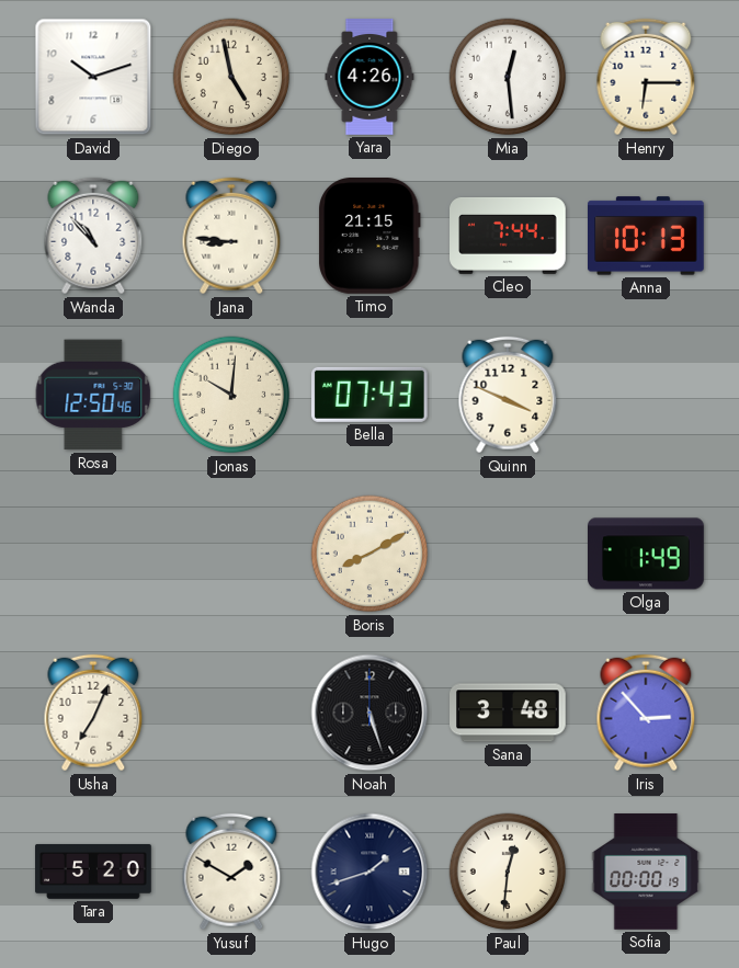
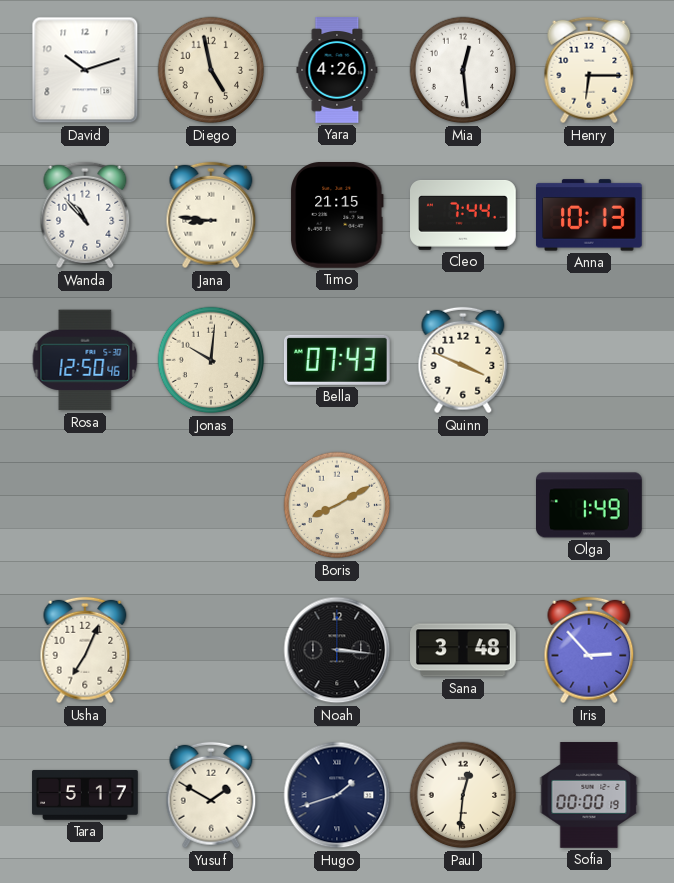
Noah: 5:27 -> 3:16
Tara: 5:20 -> 5:17
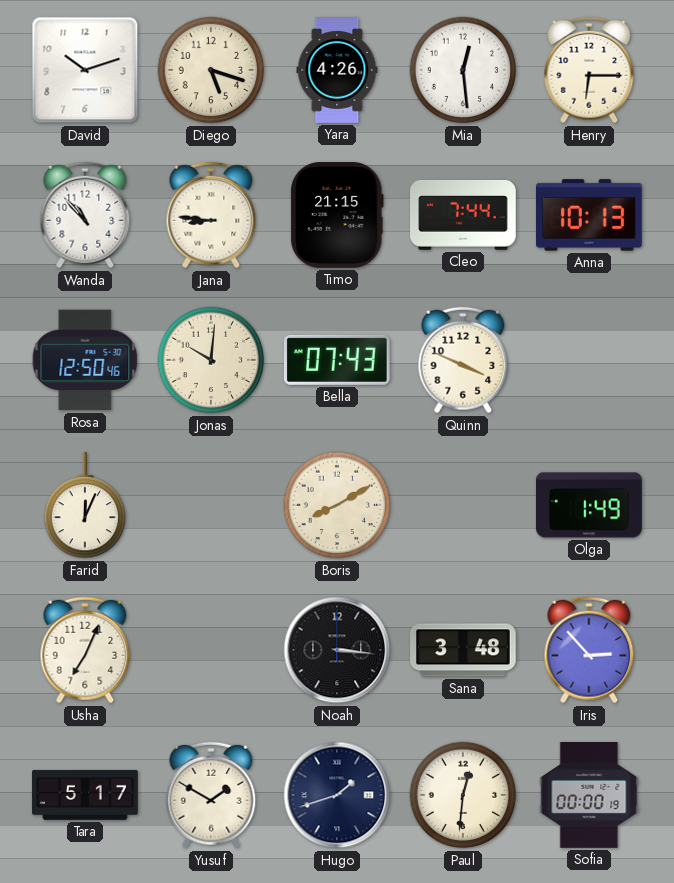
Diego: 4:58 -> 5:18
Farid: none -> 12:04
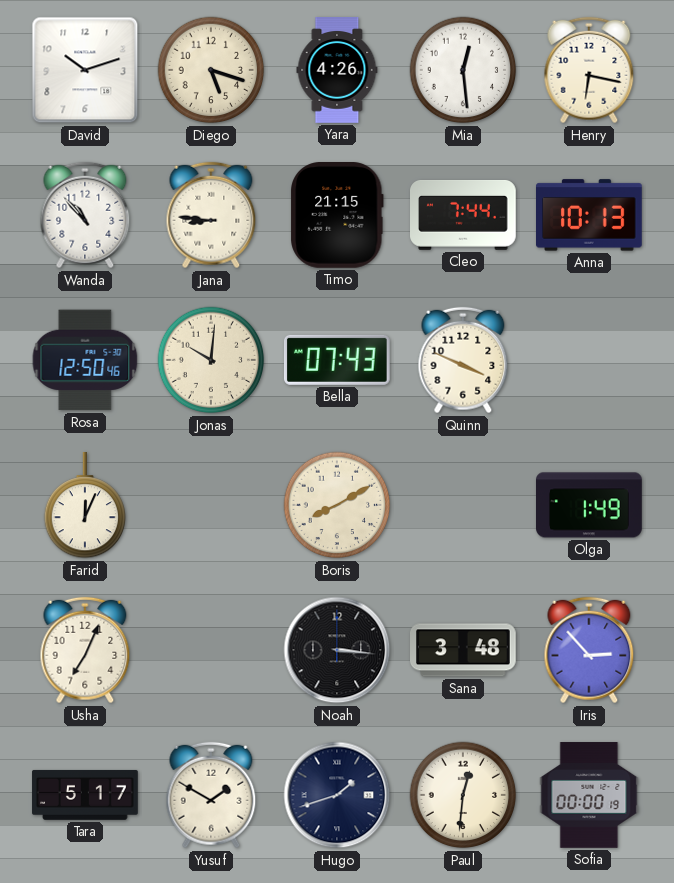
Henry: 6:15 -> 6:17
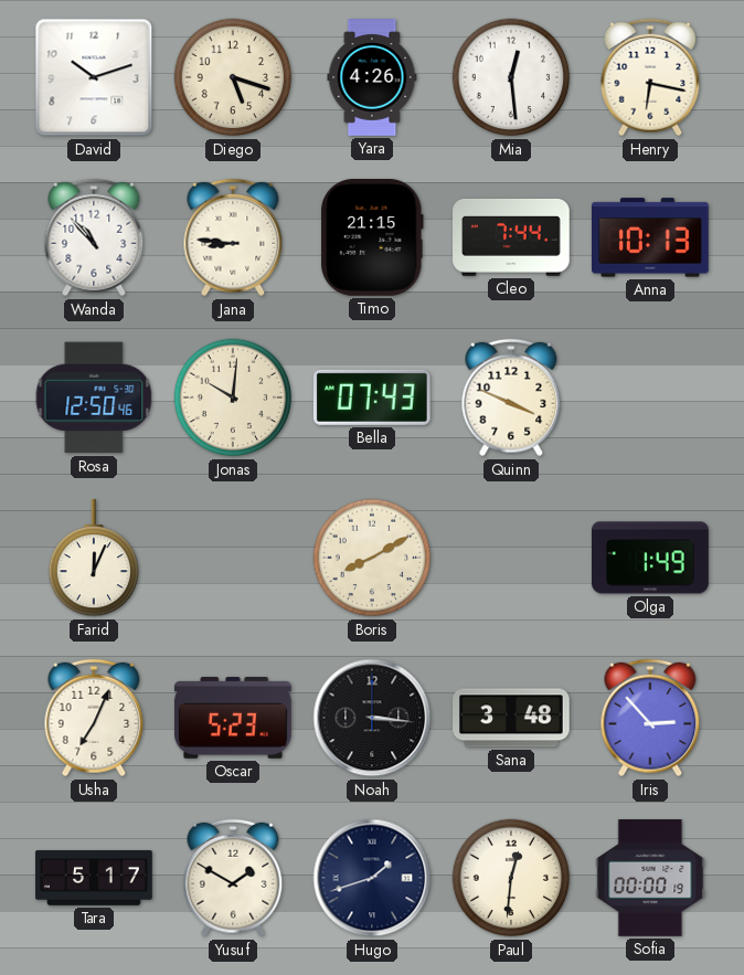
Oscar: none -> 5:23
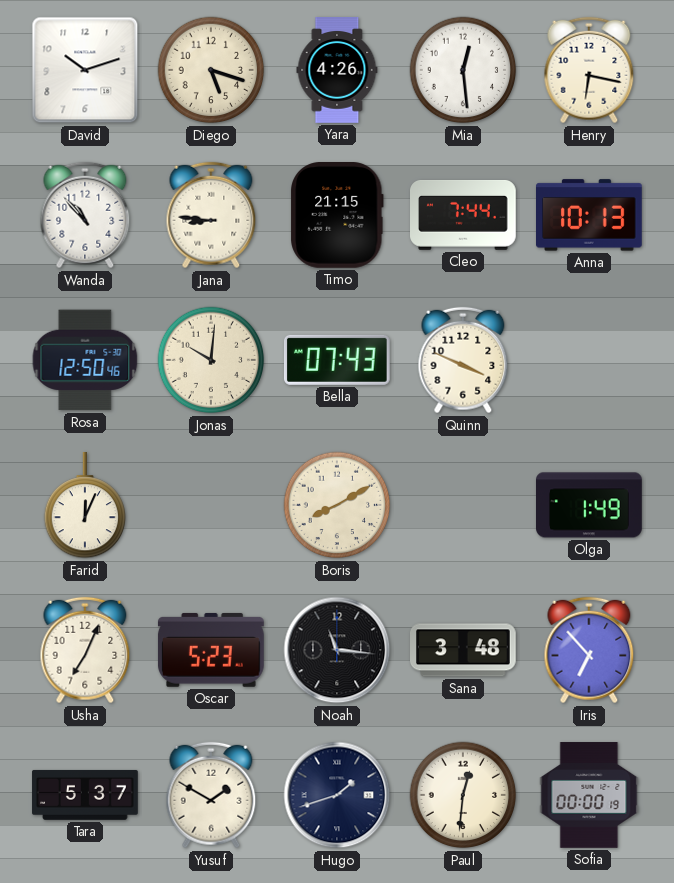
Noah: 3:16 -> 11:16
Iris: 2:53 -> 6:53
Tara: 5:17 -> 5:37
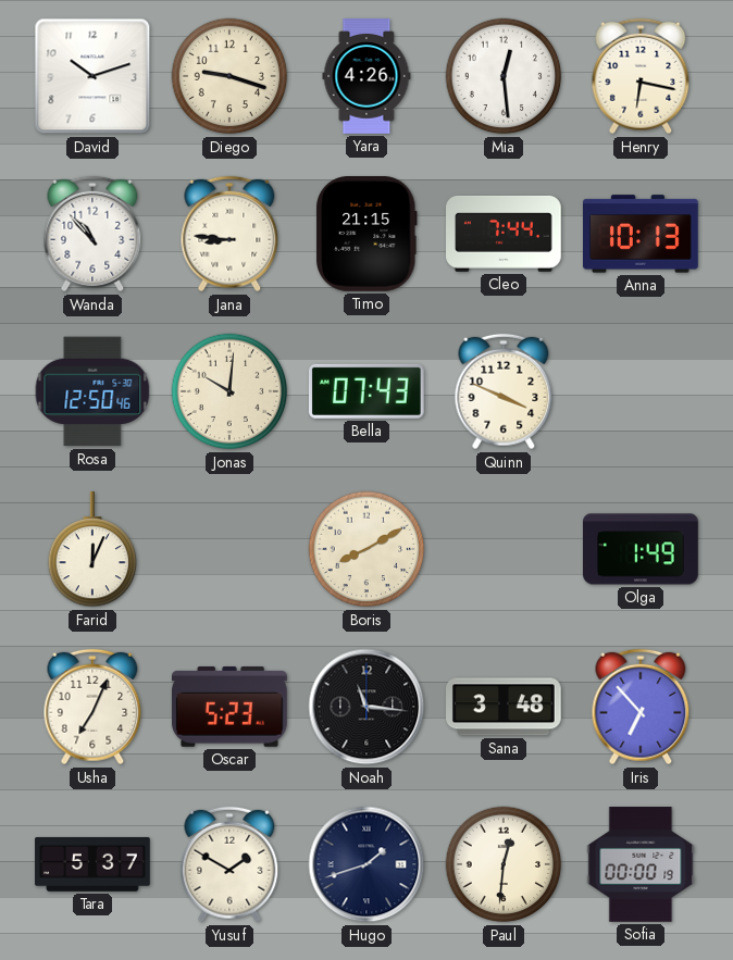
Diego: 5:18 -> 9:18
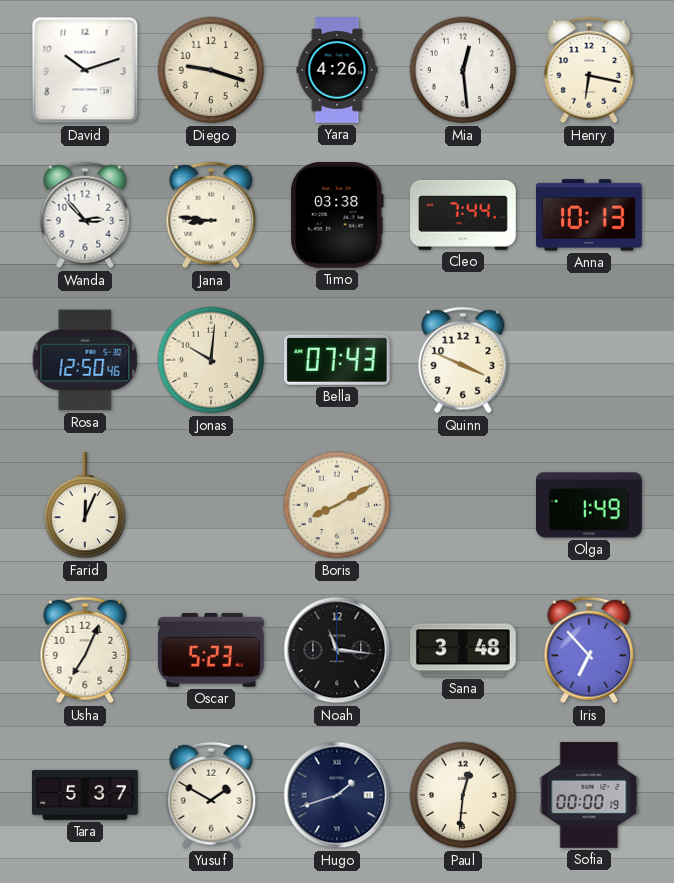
Wanda: 10:53 -> 2:53
Timo: 21:15 -> 03:38
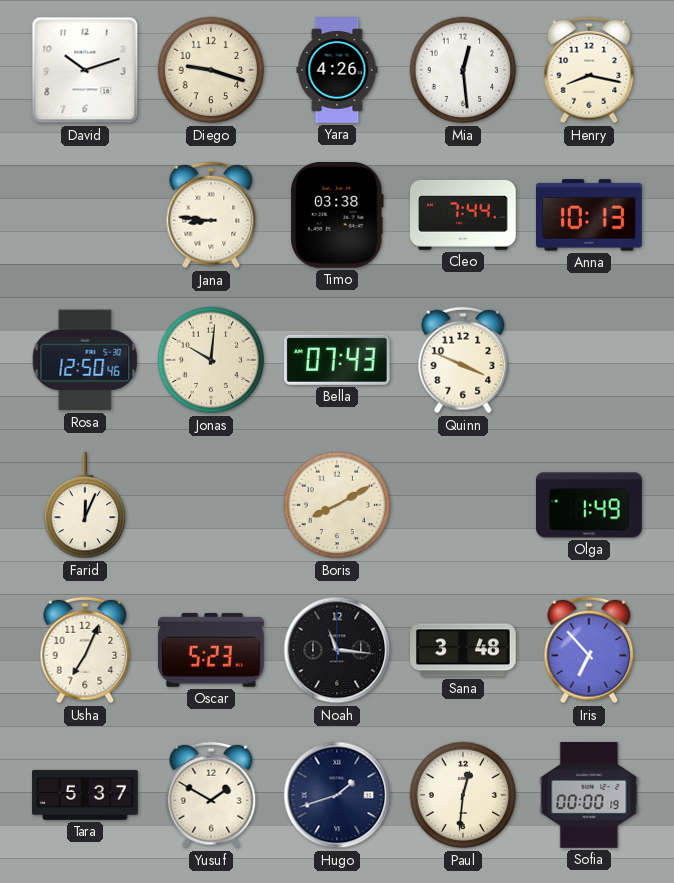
Henry: 6:17 -> 8:17
Wanda: 2:53 -> none
